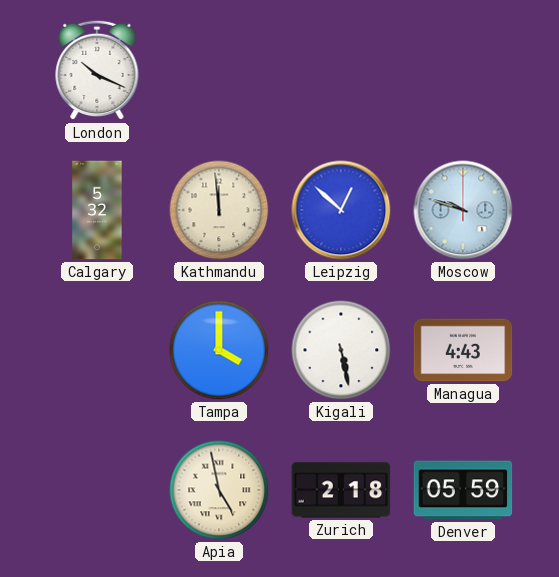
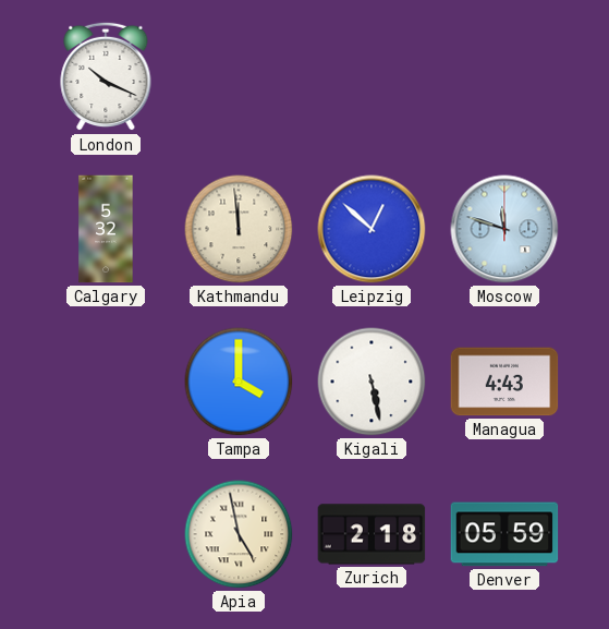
Moscow: 9:48 -> 11:48
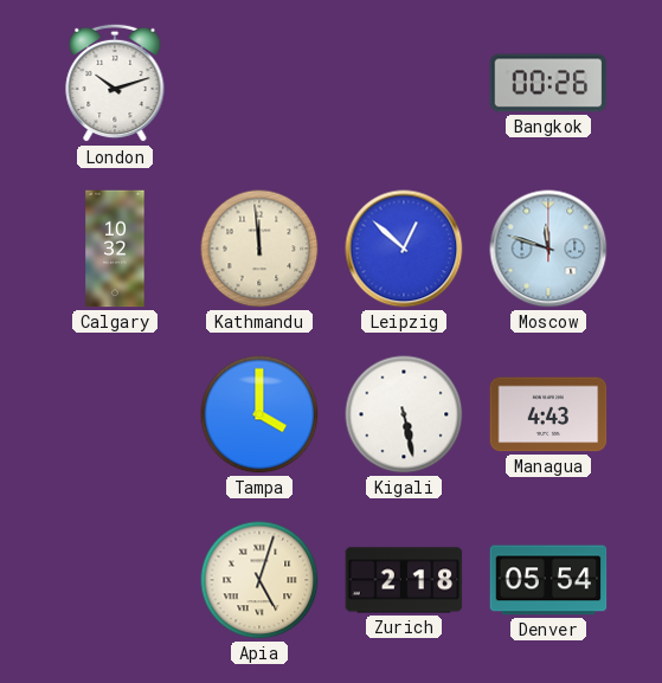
London: 10:19 -> 10:12
Bangkok: none -> 00:26
Calgary: 5:32 -> 10:32
Apia: 4:58 -> 5:03
Denver: 05:59 -> 05:54
